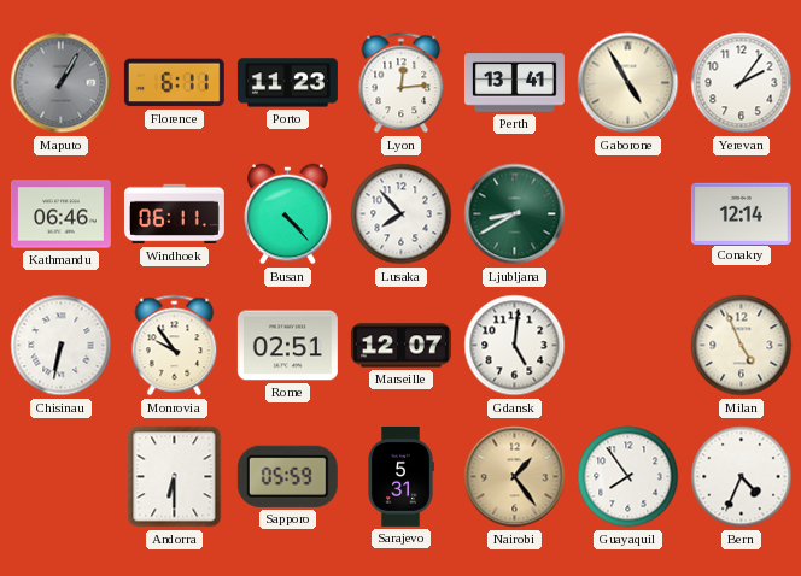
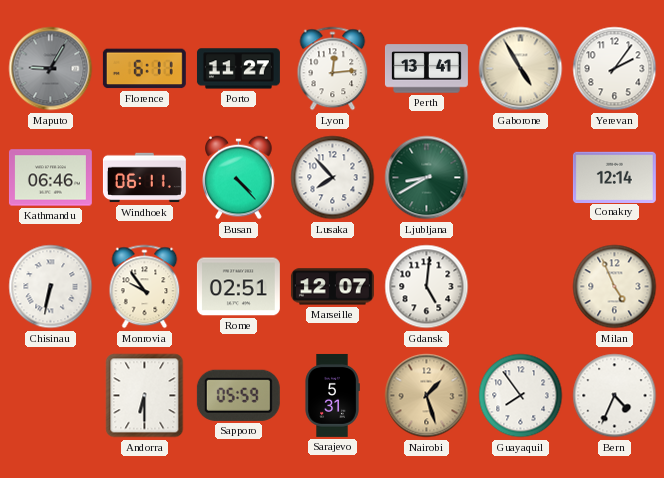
Maputo: 1:05 -> 9:05
Porto: 11:23 -> 11:27
Nairobi: 1:24 -> 1:27
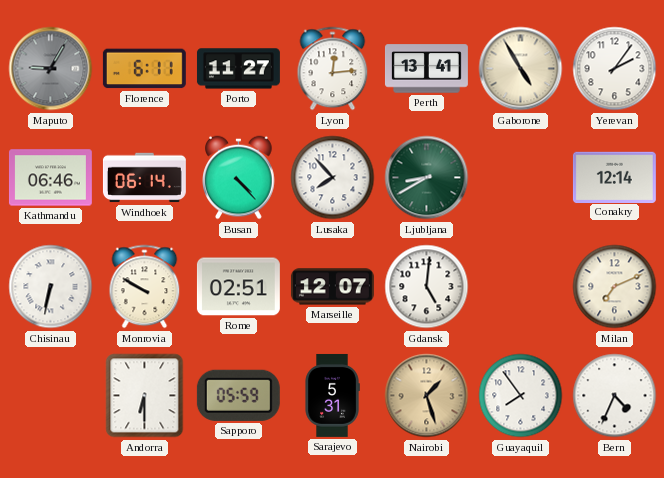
Windhoek: 06:11 -> 06:14
Monrovia: 9:54 -> 9:50
Milan: 4:56 -> 7:11
